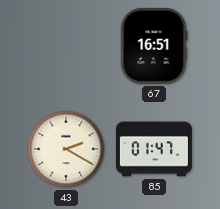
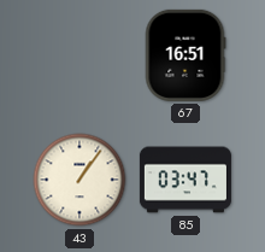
43: 2:20 -> 1:06
85: 01:47 -> 03:47
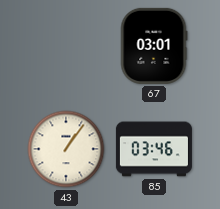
67: 16:51 -> 03:01
85: 03:47 -> 03:46
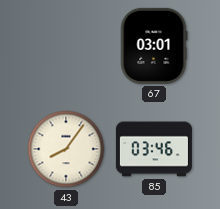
43: 1:06 -> 8:06
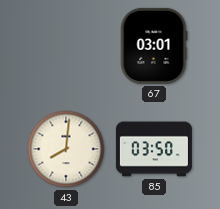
43: 8:06 -> 8:01
85: 03:46 -> 03:50
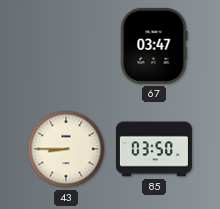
67: 03:01 -> 03:47
43: 8:01 -> 8:45
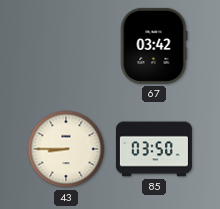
67: 03:47 -> 03:42
